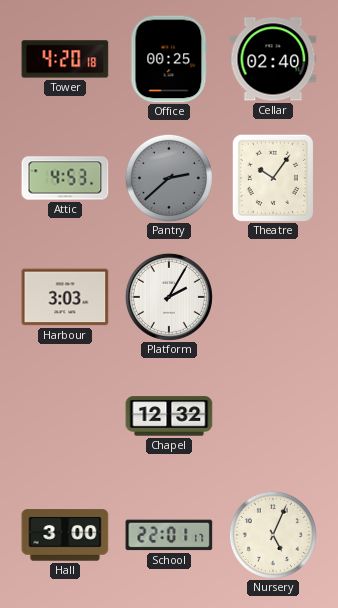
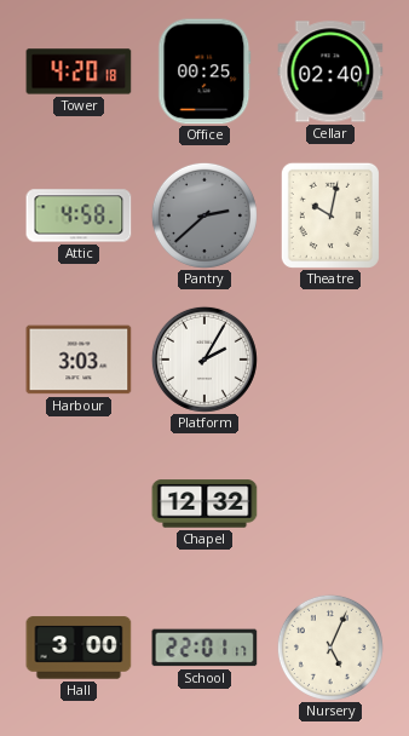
Attic: 4:53 -> 4:58
Theatre: 10:06 -> 10:02
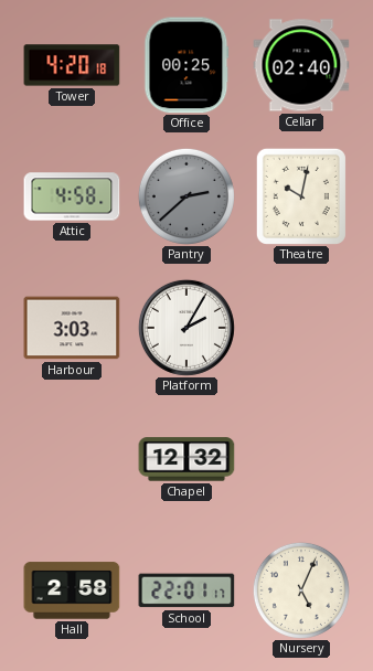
Hall: 3:00 -> 2:58
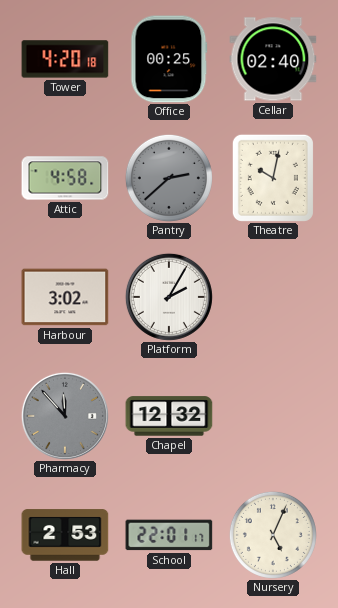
Harbour: 3:03 -> 3:02
Pharmacy: none -> 11:53
Hall: 2:58 -> 2:53
